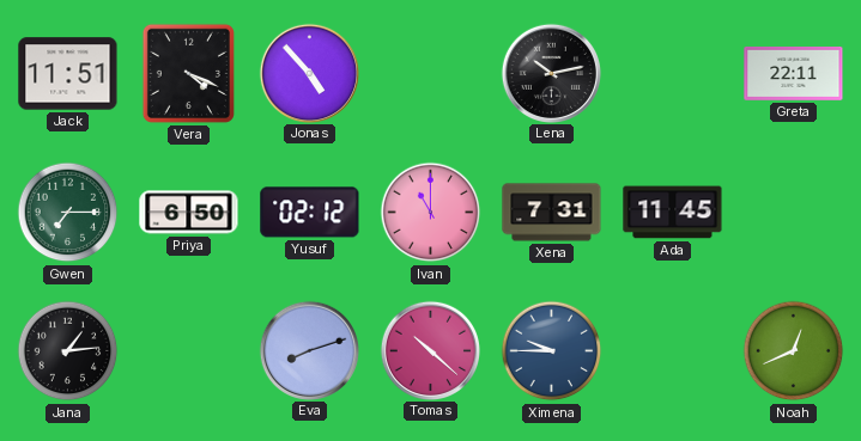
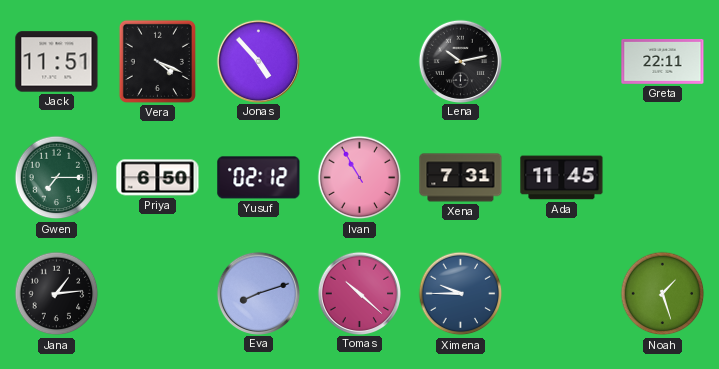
Ivan: 11:00 -> 10:55
Noah: 12:41 -> 1:27
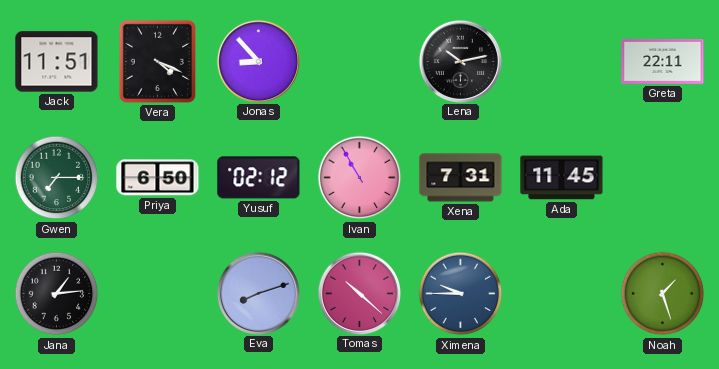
Jonas: 4:53 -> 8:53
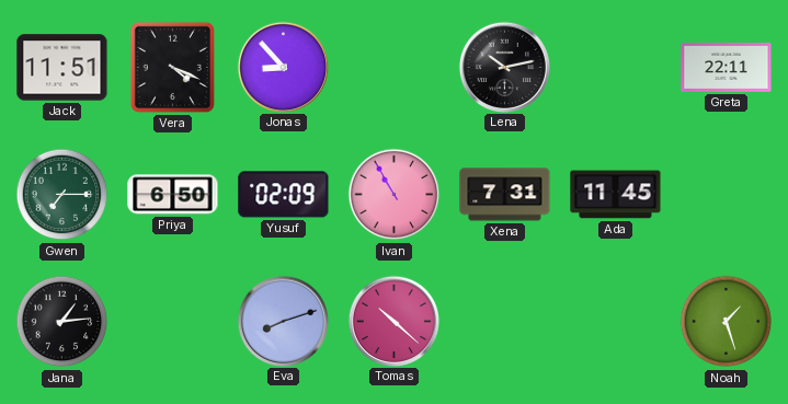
Yusuf: 02:12 -> 02:09
Ximena: 9:45 -> none
